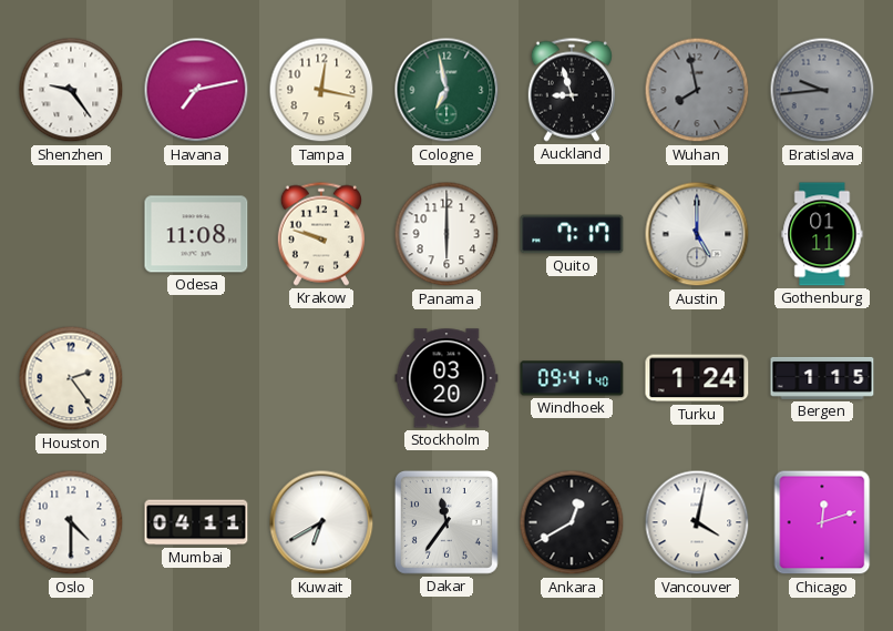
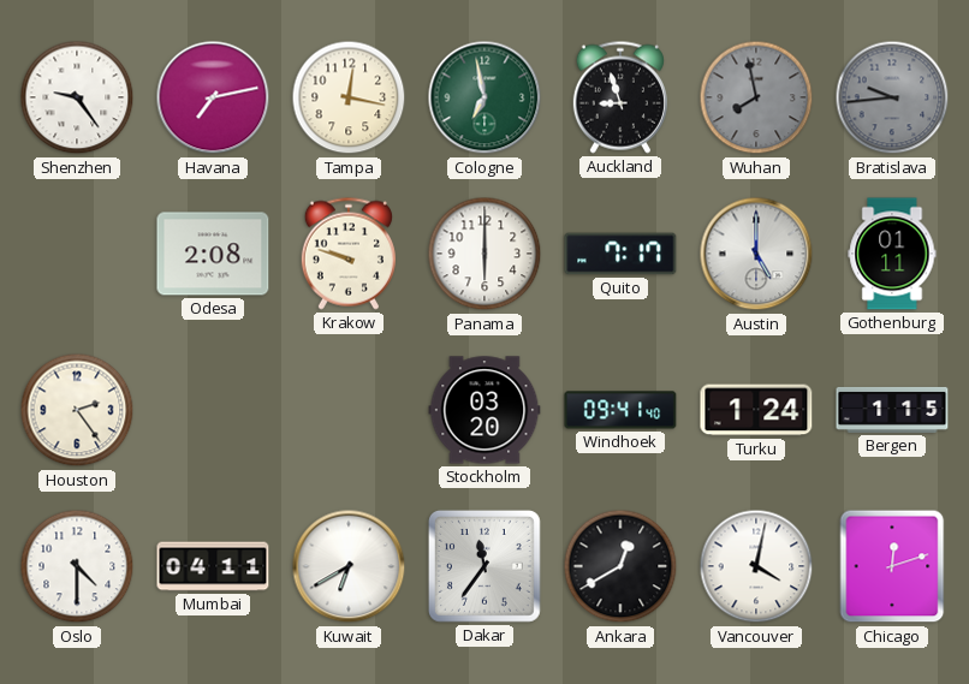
Odesa: 11:08 -> 2:08
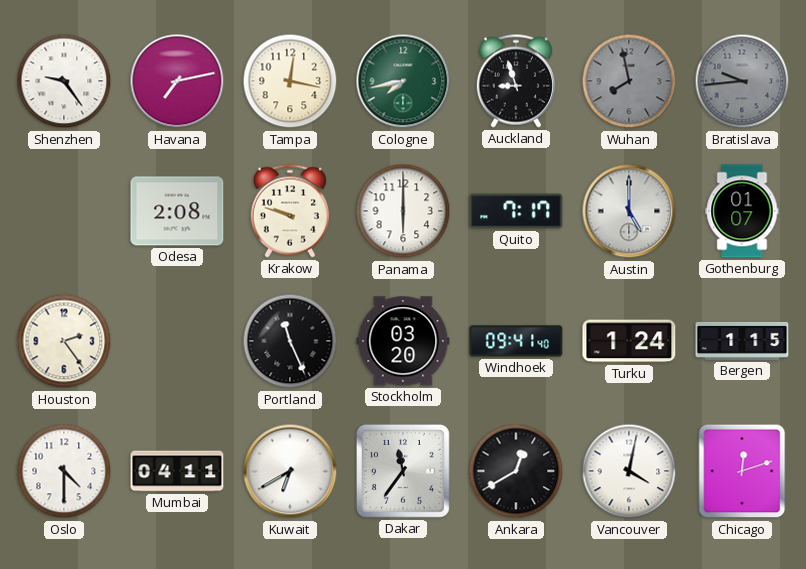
Cologne: 6:58 -> 7:43
Gothenburg: 01:11 -> 01:07
Portland: none -> 11:26
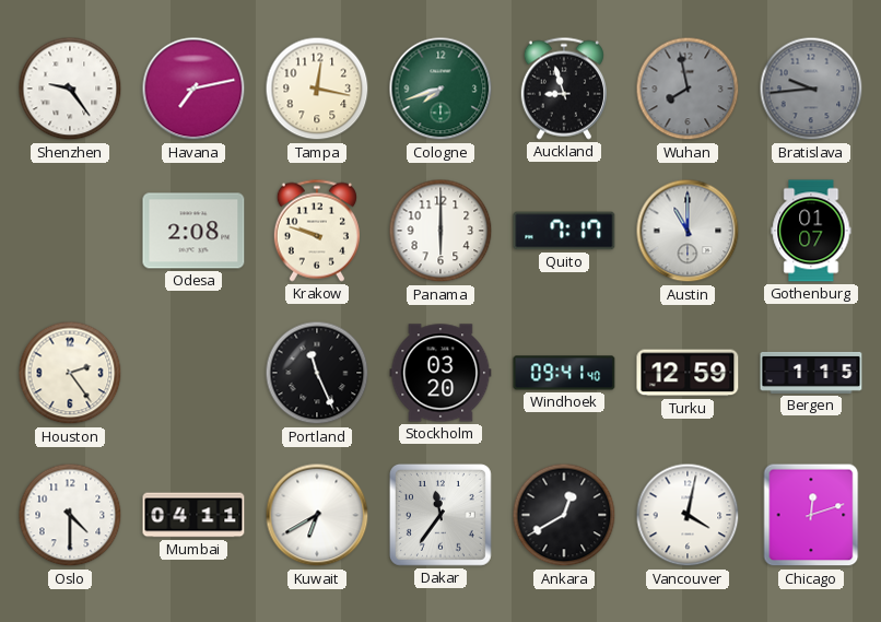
Cologne: 7:43 -> 7:42
Austin: 5:00 -> 11:00
Turku: 1:24 -> 12:59
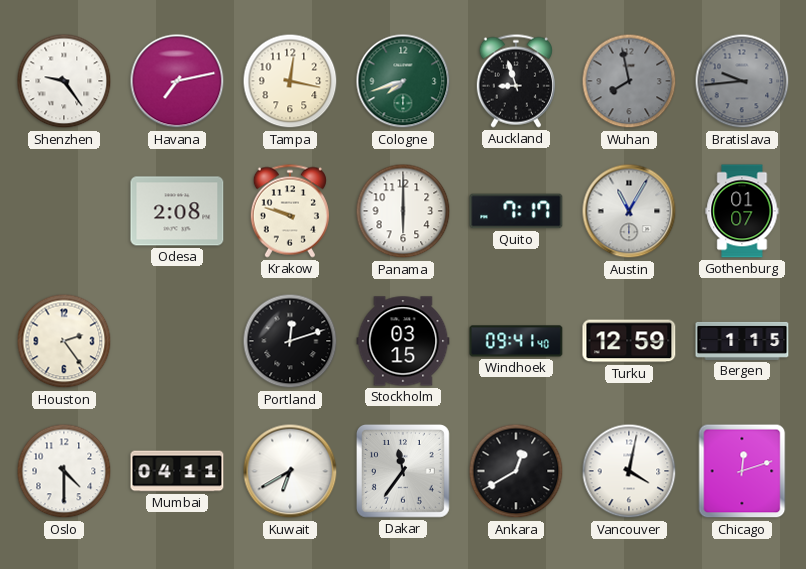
Austin: 11:00 -> 11:05
Portland: 11:26 -> 12:12
Stockholm: 03:20 -> 03:15
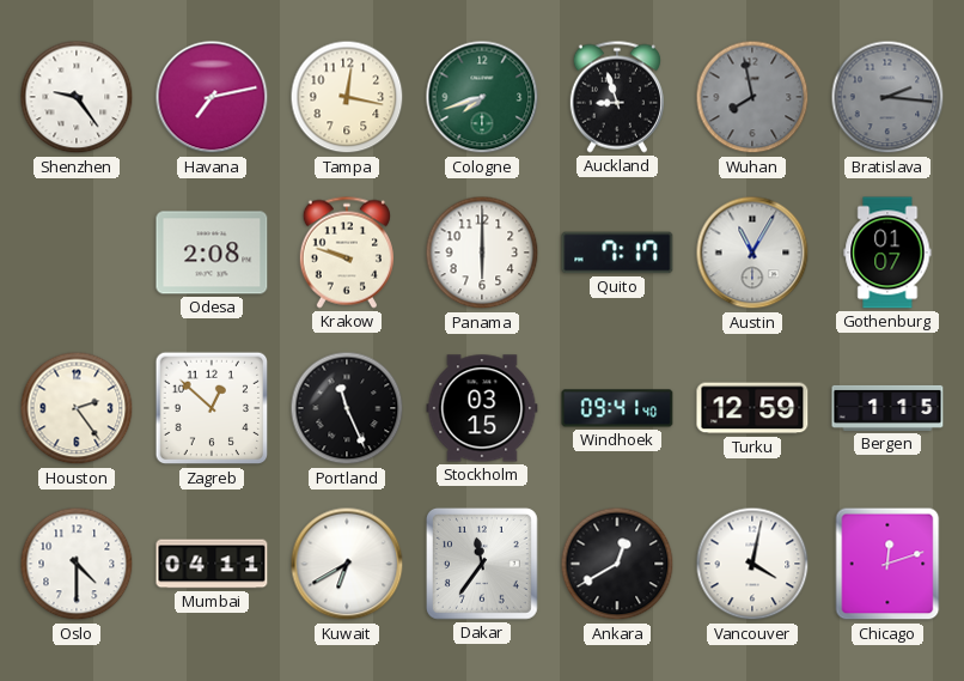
Bratislava: 9:44 -> 2:16
Zagreb: none -> 12:52
Portland: 12:12 -> 11:26
